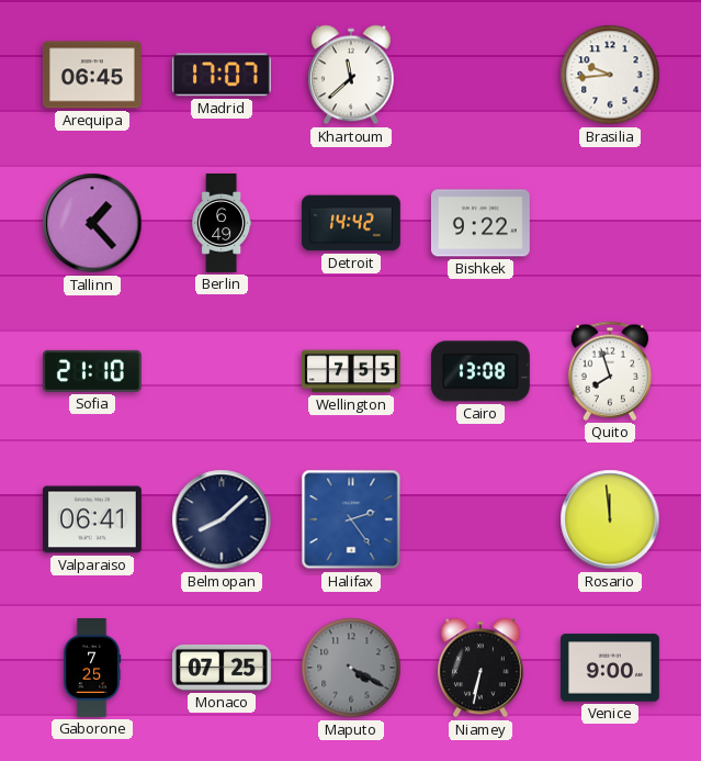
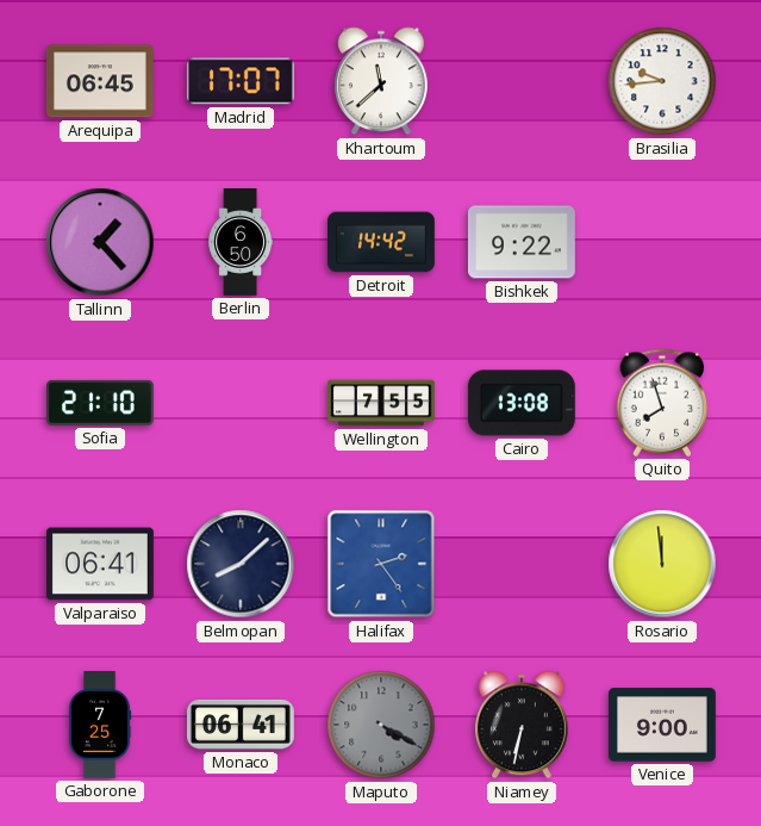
Berlin: 6:49 -> 6:50
Monaco: 07:25 -> 06:41
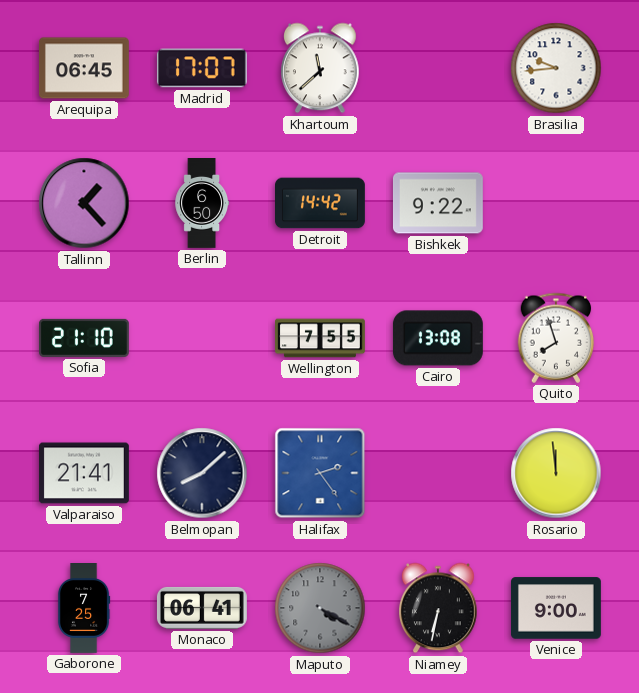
Valparaiso: 06:41 -> 21:41
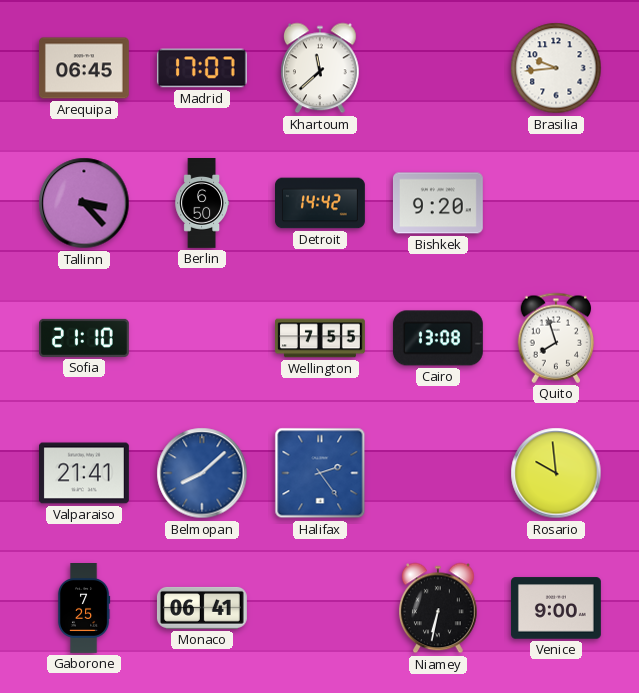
Tallinn: 1:23 -> 3:23
Bishkek: 9:22 -> 9:20
Belmopan dial: navy -> blue
Rosario: 11:59 -> 9:59
Maputo: 4:20 -> none
